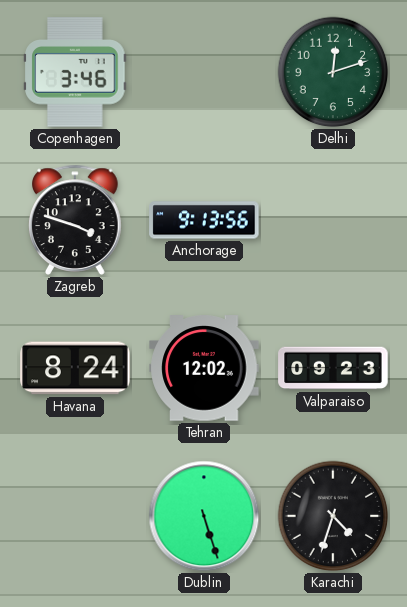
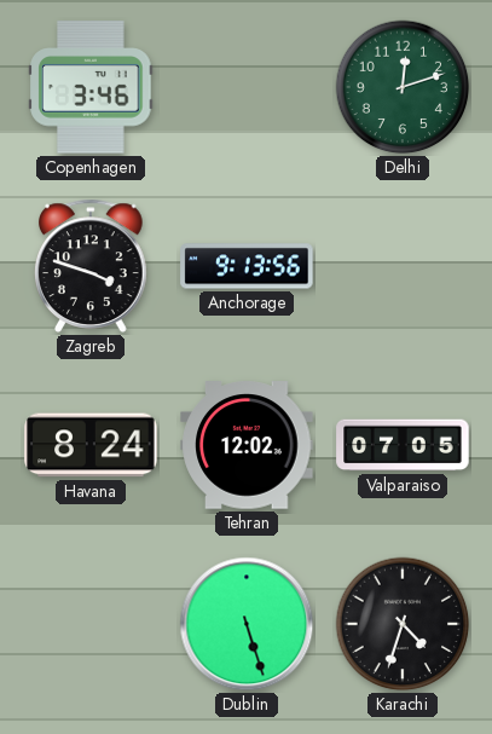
Valparaiso: 09:23 -> 07:05
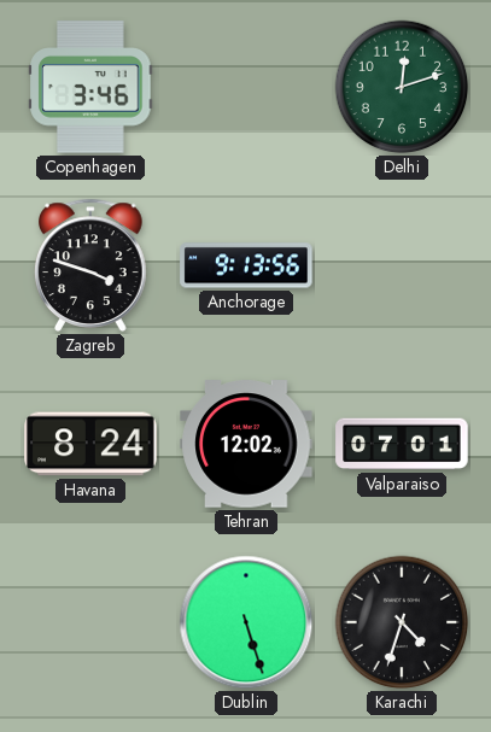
Valparaiso: 07:05 -> 07:01
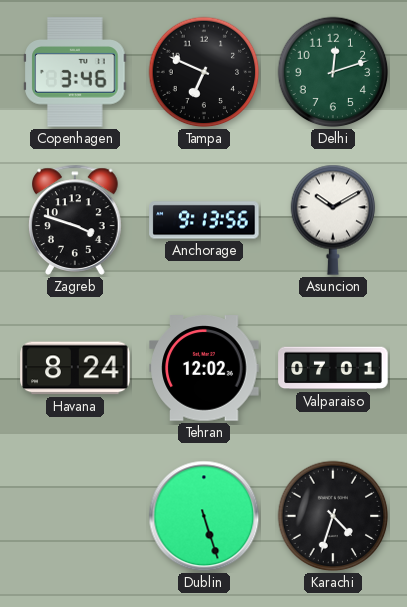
Tampa: none -> 6:49
Asuncion: none -> 10:10
